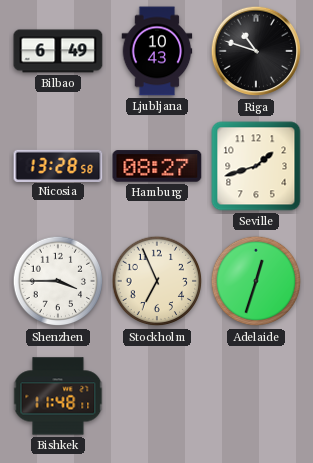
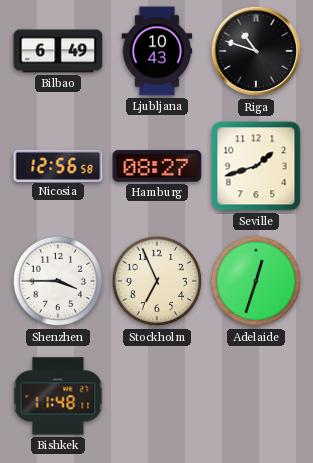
Nicosia: 13:28 -> 12:56
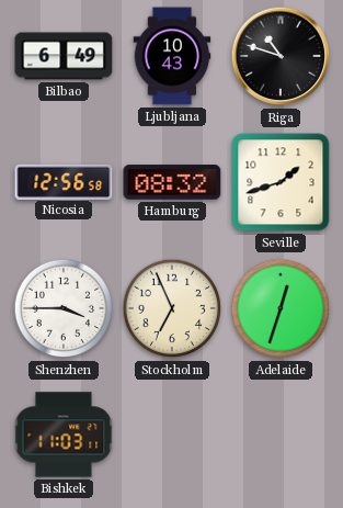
Hamburg: 08:27 -> 08:32
Bishkek: 11:48 -> 11:03
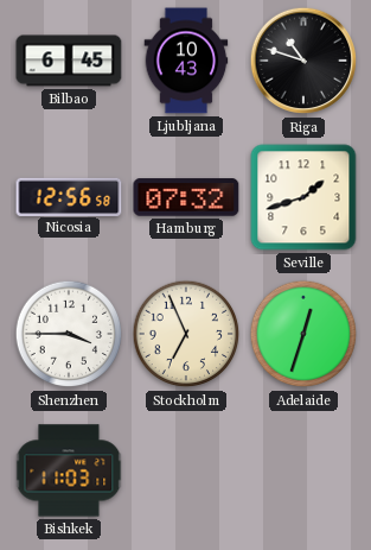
Bilbao: 6:49 -> 6:45
Hamburg: 08:32 -> 07:32
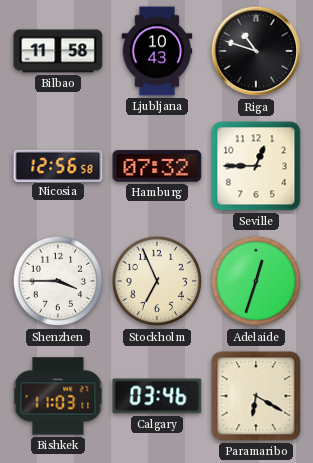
Bilbao: 6:45 -> 11:58
Seville: 1:42 -> 12:45
Calgary: none -> 03:46
Paramaribo: none -> 6:20
